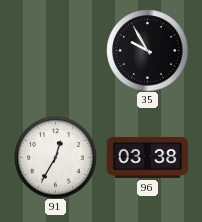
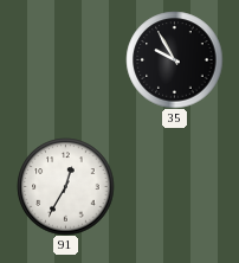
96: 03:38 -> none
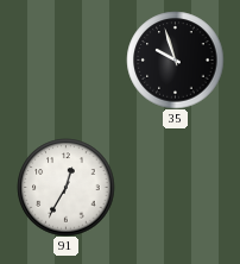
35: 9:55 -> 9:57
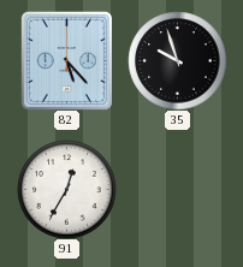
82: none -> 5:23
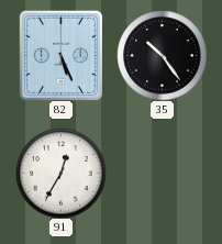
82: 5:23 -> 5:26
35: 9:57 -> 10:24
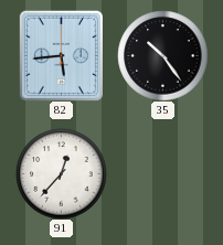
82: 5:26 -> 5:44
91: 12:35 -> 12:37
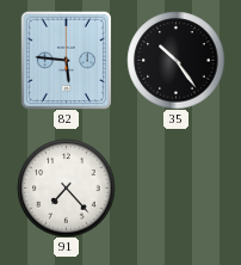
82: 5:44 -> 5:46
91: 12:37 -> 7:23
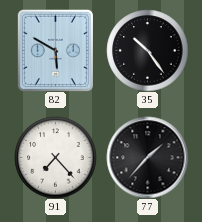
82: 5:46 -> 5:50
77: none -> 1:37
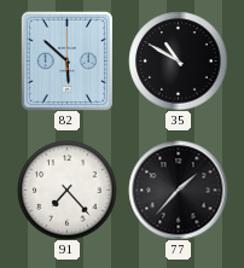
82: 5:50 -> 5:52
35: 10:24 -> 10:50
